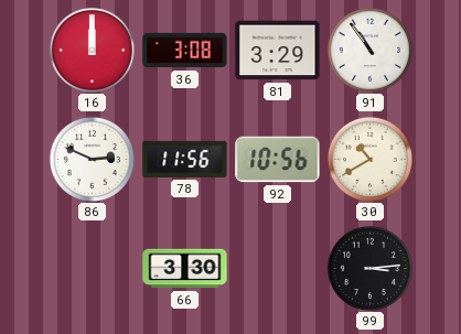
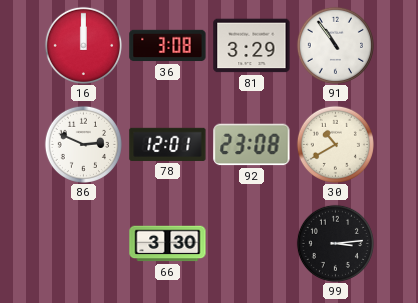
78: 11:56 -> 12:01
92: 10:56 -> 23:08
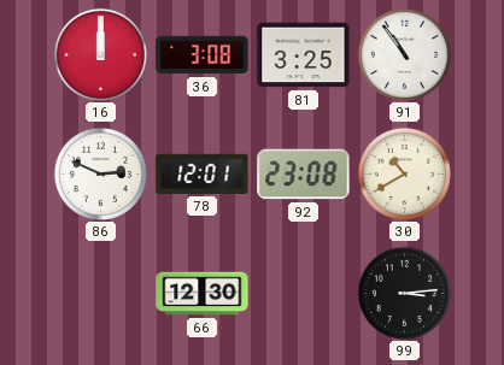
81: 3:29 -> 3:25
66: 3:30 -> 12:30
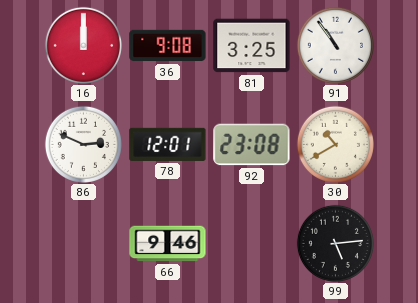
36: 3:08 -> 9:08
66: 12:30 -> 9:46
99: 3:14 -> 5:14
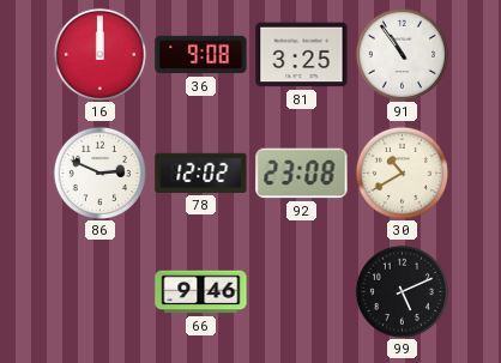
78: 12:01 -> 12:02
99: 5:14 -> 5:11
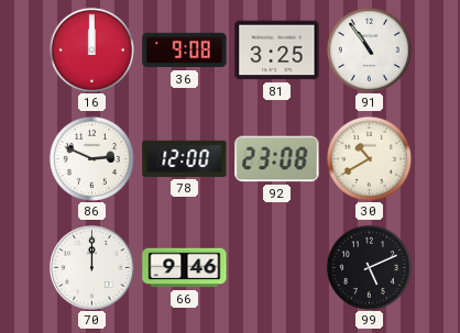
78: 12:02 -> 12:00
70: none -> 12:00
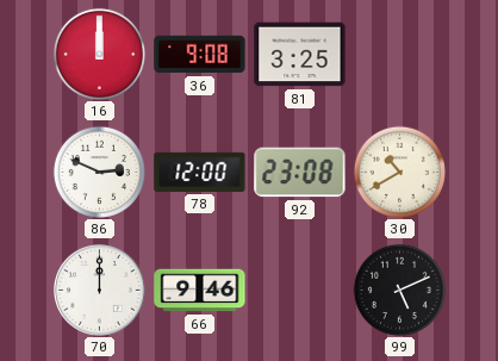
91: 10:54 -> none
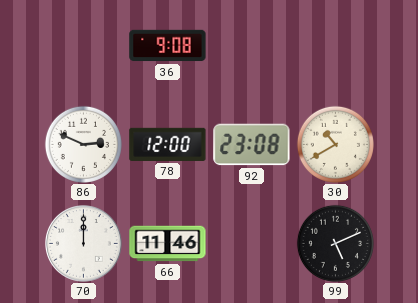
16: 12:00 -> none
81: 3:25 -> none
66: 9:46 -> 11:46
